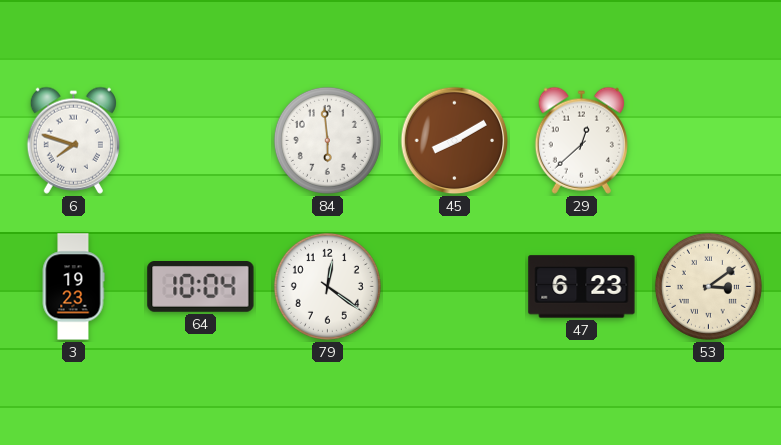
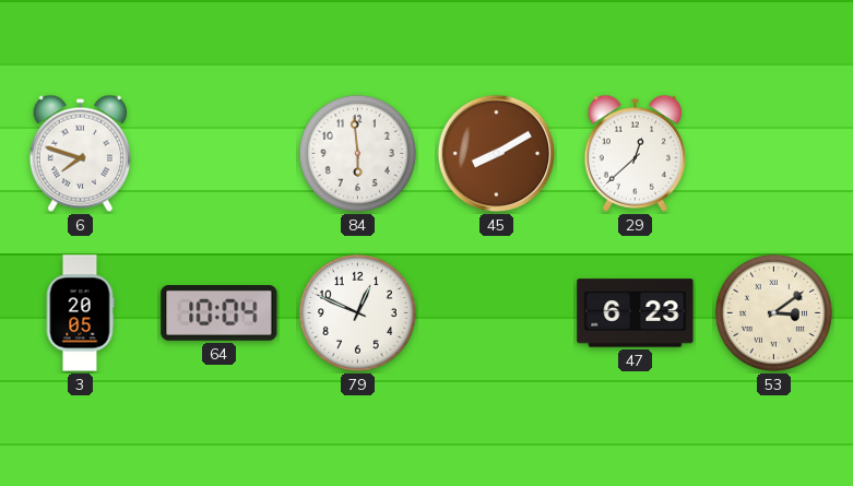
3: 19:23 -> 20:05
79: 12:21 -> 12:49
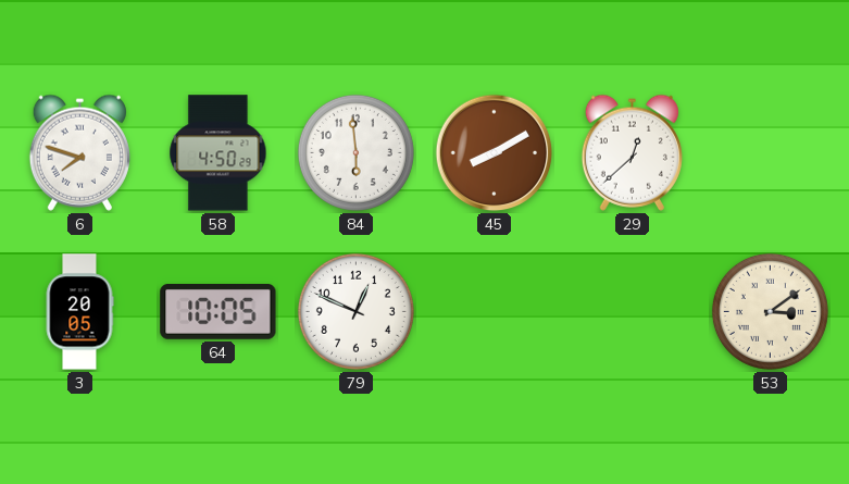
58: none -> 4:50
64: 10:04 -> 10:05
47: 6:23 -> none
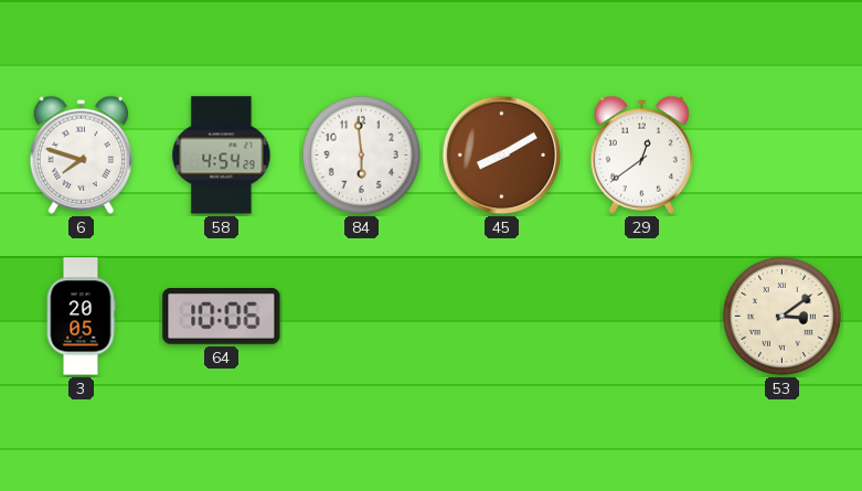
58: 4:50 -> 4:54
29: 12:38 -> 12:39
64: 10:05 -> 10:06
79: 12:49 -> none
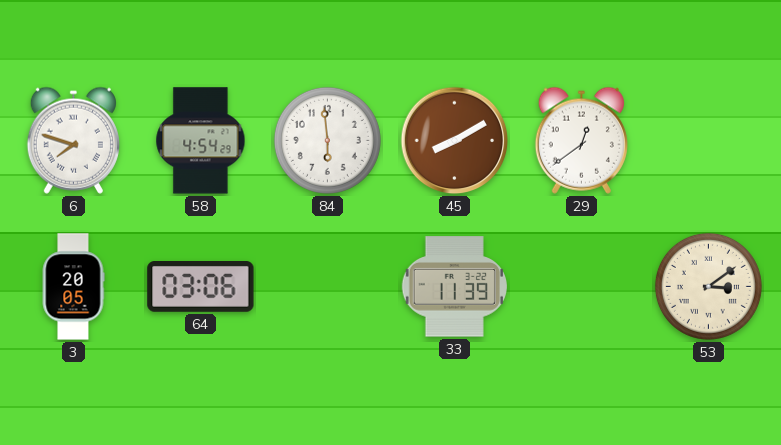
64: 10:06 -> 03:06
33: none -> 11:39
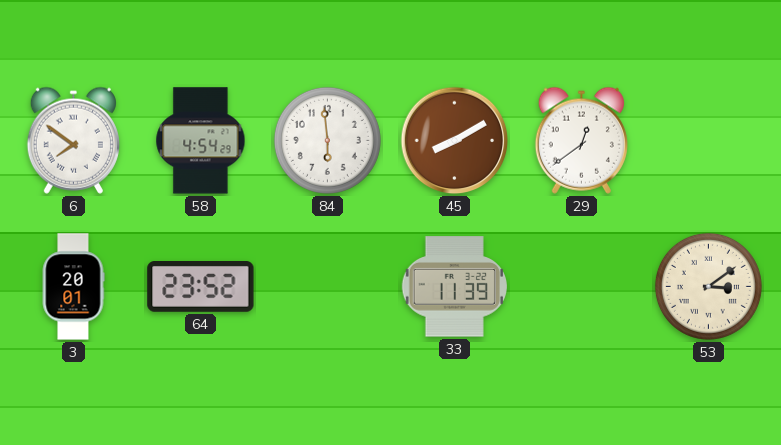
6: 7:48 -> 7:51
3: 20:05 -> 20:01
64: 03:06 -> 23:52
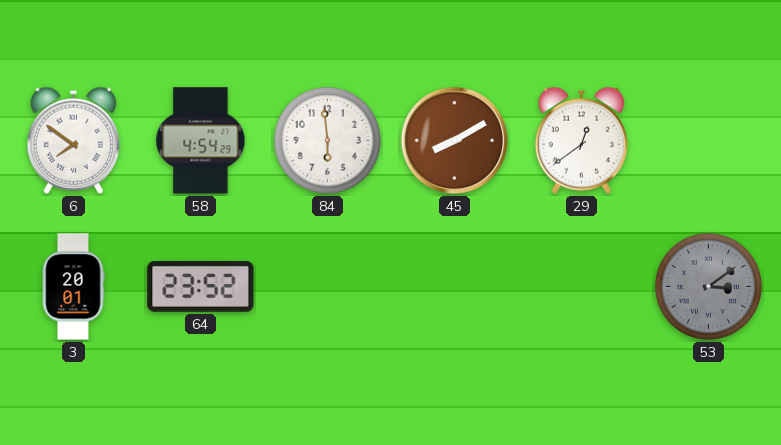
33: 11:39 -> none
53 dial: cream -> grey
